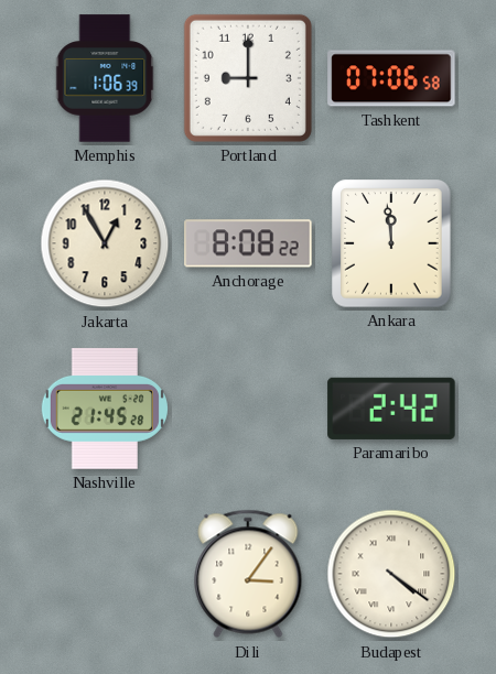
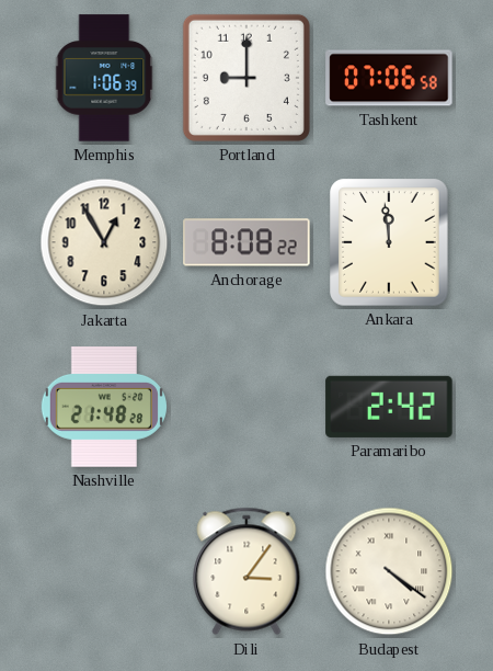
Nashville: 21:45 -> 21:48
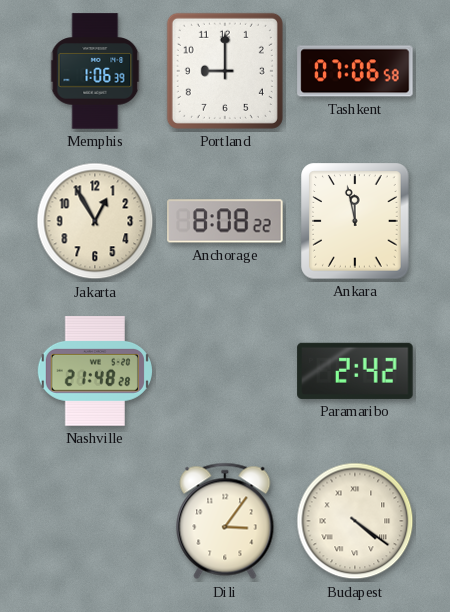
Ankara: 11:59 -> 11:58
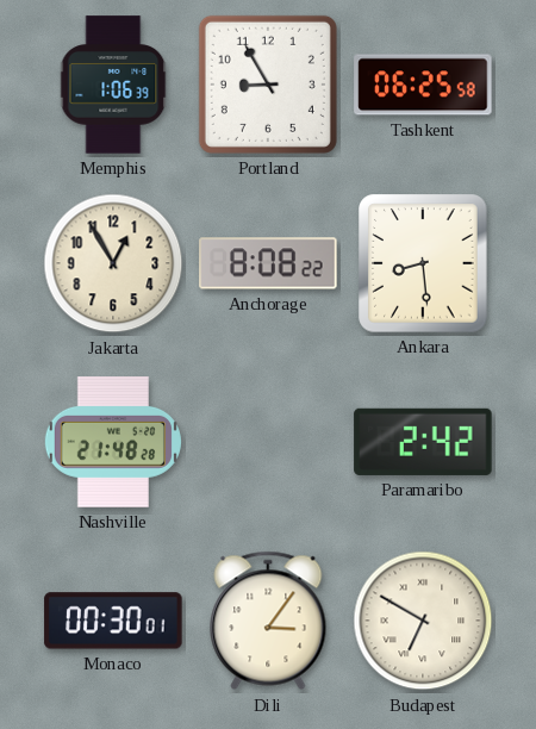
Portland: 9:00 -> 8:55
Tashkent: 07:06 -> 06:25
Ankara: 11:58 -> 8:29
Monaco: none -> 00:30
Budapest: 4:21 -> 6:50
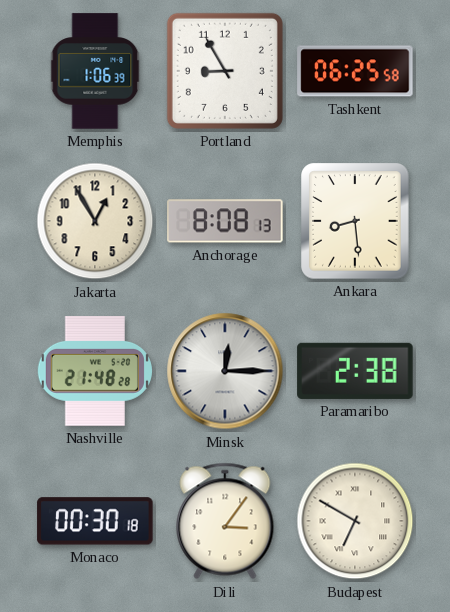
Anchorage: 8:08:22 -> 8:08:13
Minsk: none -> 12:15
Paramaribo: 2:42 -> 2:38
Monaco: 00:30:01 -> 00:30:18
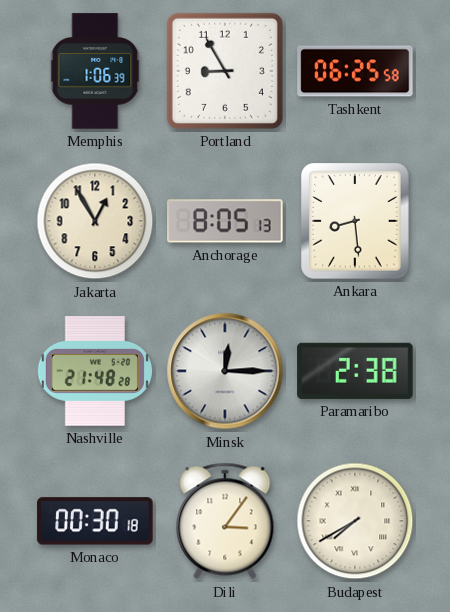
Anchorage: 8:08 -> 8:05
Budapest: 6:50 -> 7:40
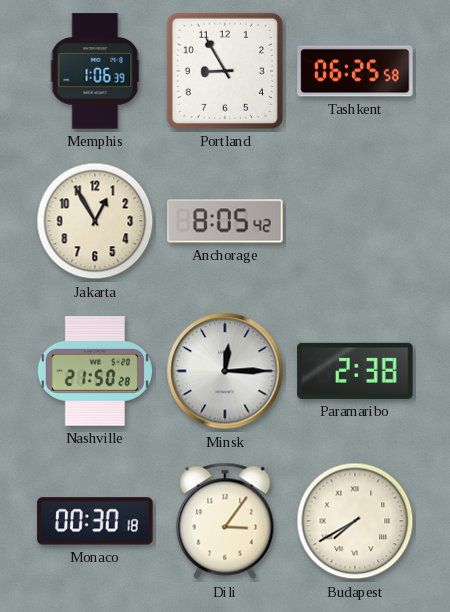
Anchorage: 8:05:13 -> 8:05:42
Ankara: 8:29 -> none
Nashville: 21:48 -> 21:50
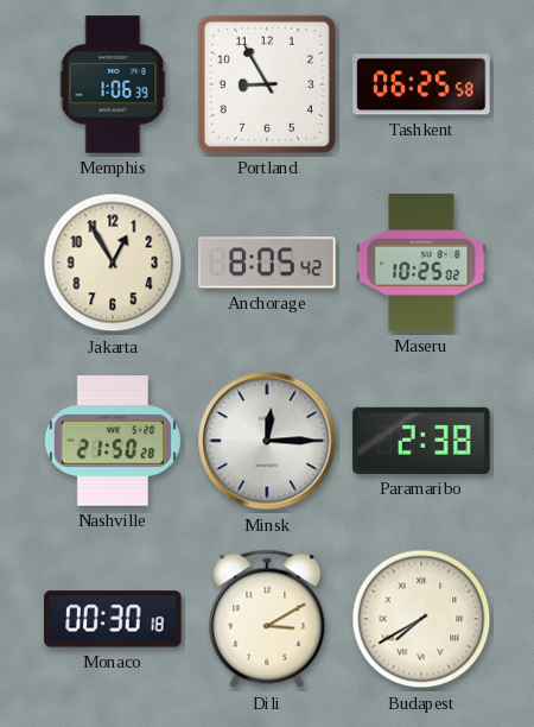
Maseru: none -> 10:25
Dili: 3:06 -> 3:10
